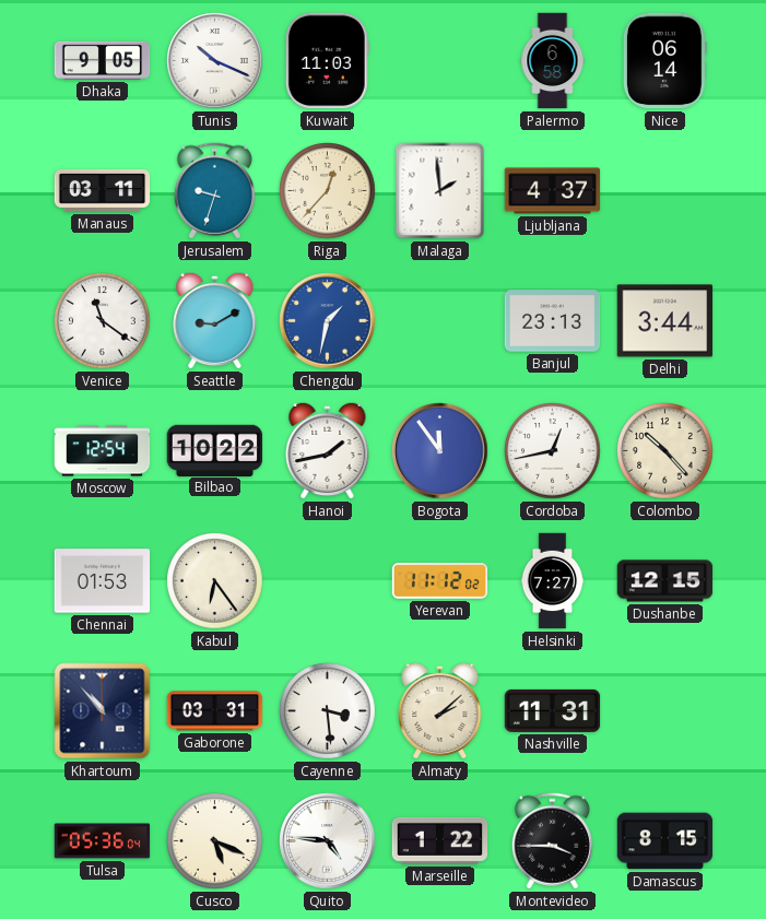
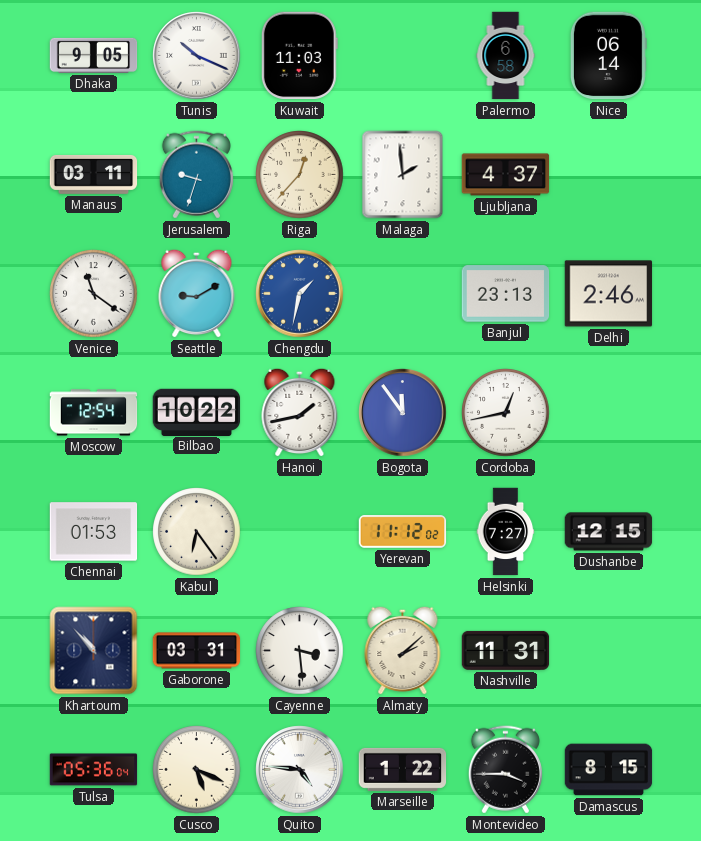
Delhi: 3:44 -> 2:46
Colombo: 10:23 -> none
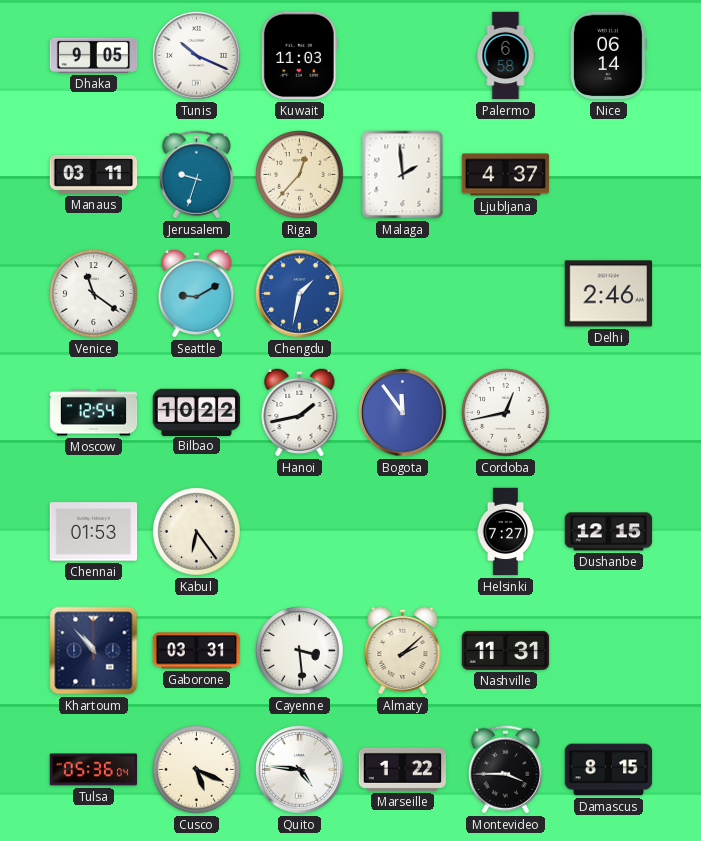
Banjul: 23:13 -> none
Yerevan: 11:12 -> none
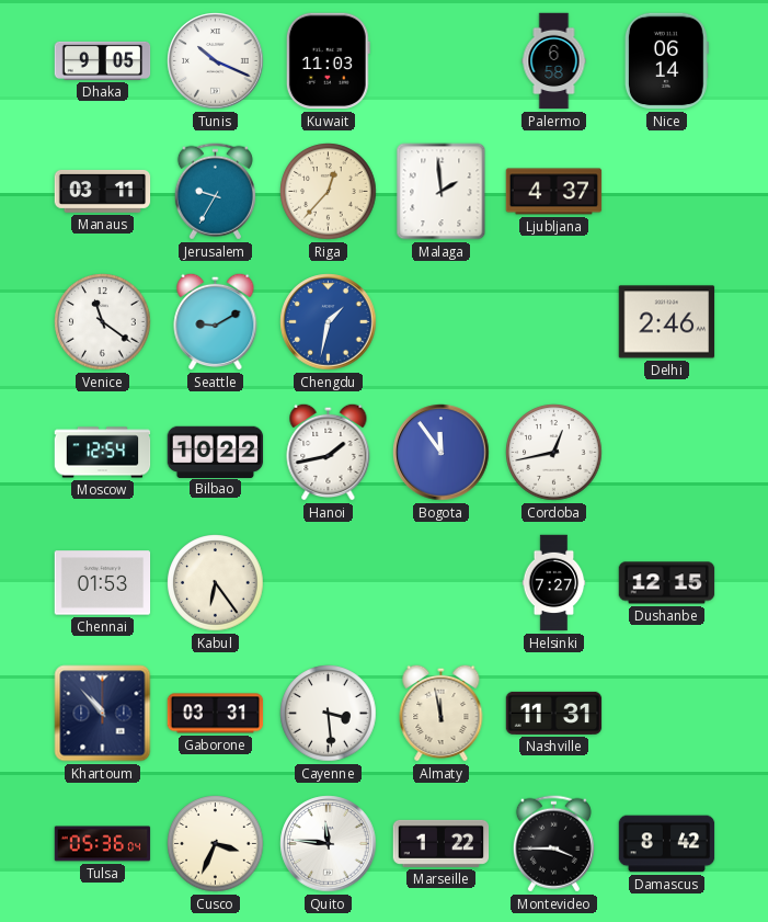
Jerusalem: 9:33 -> 9:35
Almaty: 2:08 -> 11:58
Cusco: 5:19 -> 3:34
Quito: 4:46 -> 11:46
Damascus: 8:15 -> 8:42
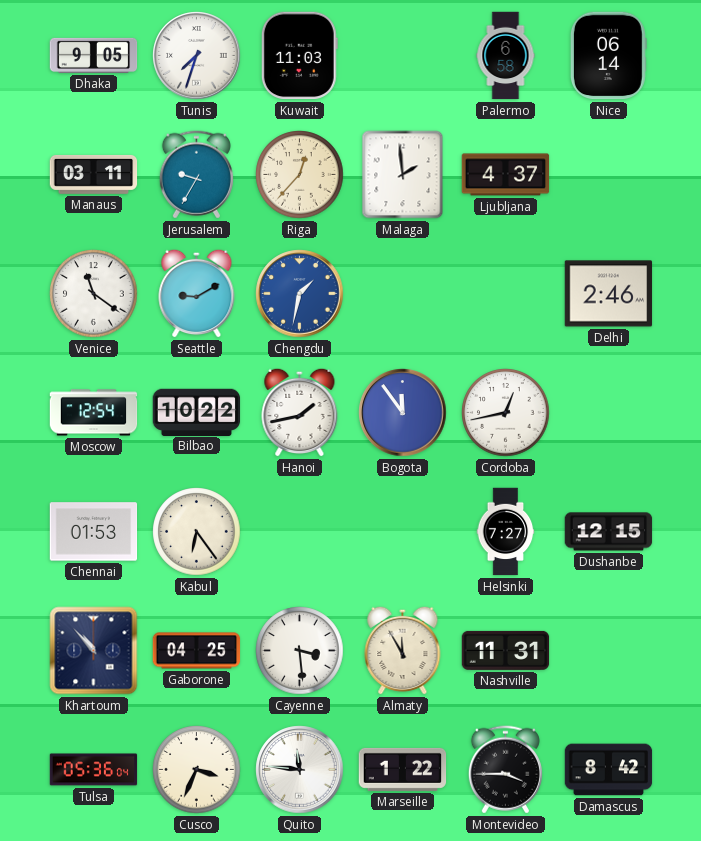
Tunis: 10:19 -> 7:33
Gaborone: 03:31 -> 04:25
Almaty: 11:58 -> 11:55
